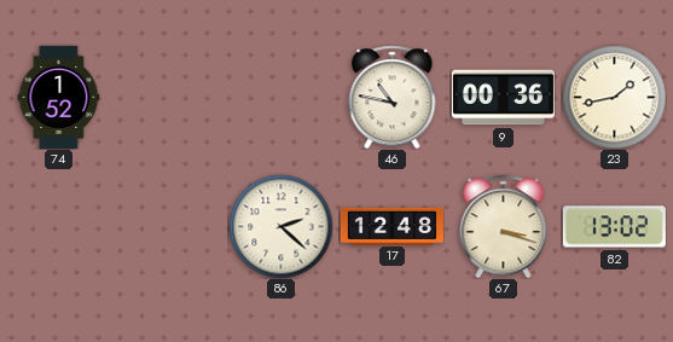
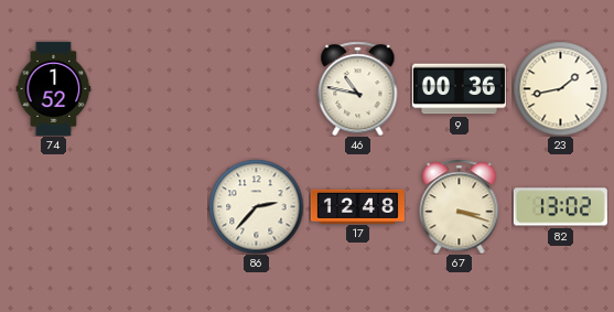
86: 2:22 -> 2:37
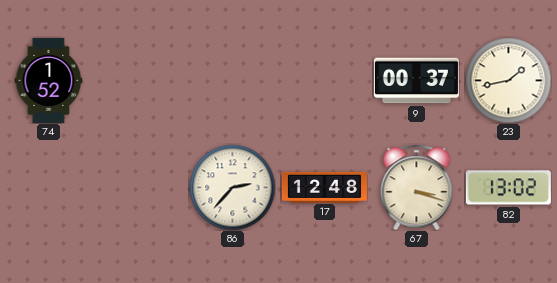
46: 10:47 -> none
9: 00:36 -> 00:37
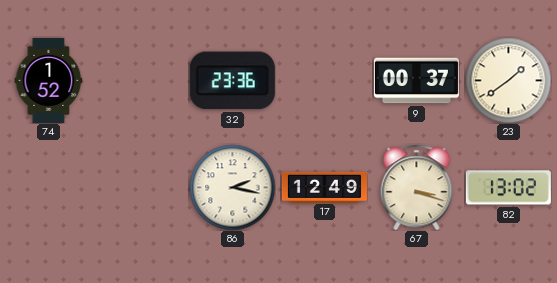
32: none -> 23:36
23: 1:43 -> 1:39
86: 2:37 -> 2:17
17: 12:48 -> 12:49
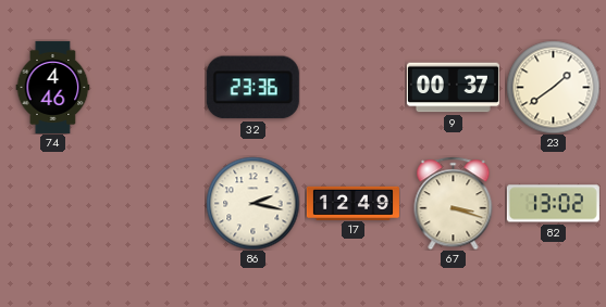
74: 1:52 -> 4:46
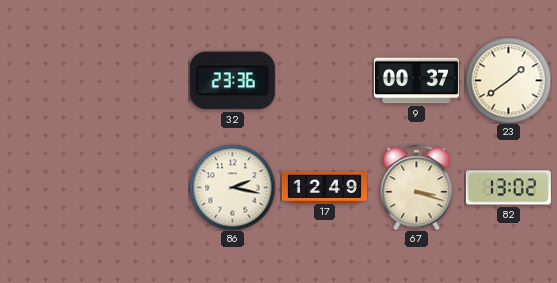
74: 4:46 -> none
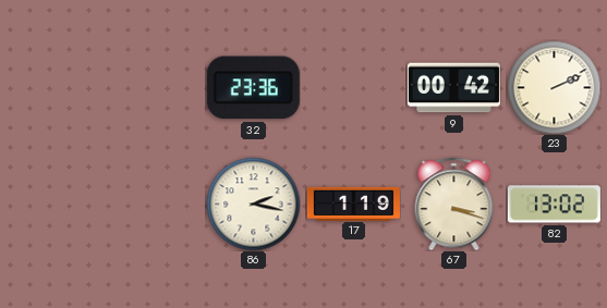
9: 00:37 -> 00:42
23: 1:39 -> 2:11
17: 12:49 -> 1:19
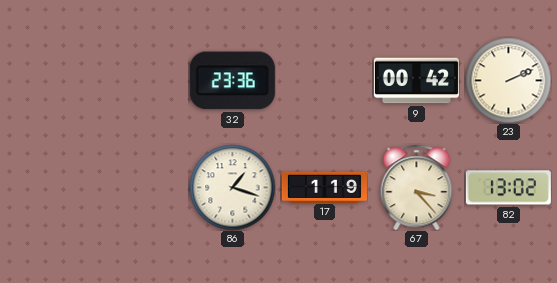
86: 2:17 -> 1:18
67: 3:18 -> 3:23
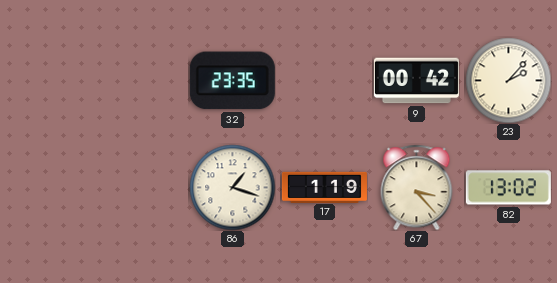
32: 23:36 -> 23:35
23: 2:11 -> 2:07
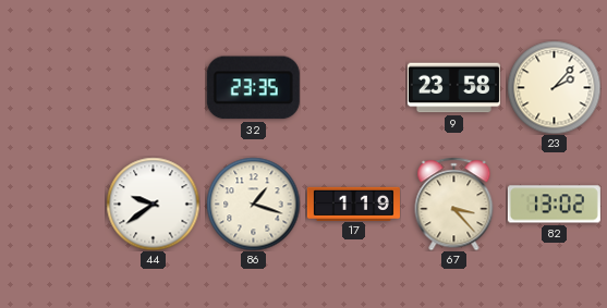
9: 00:42 -> 23:58
44: none -> 9:39
